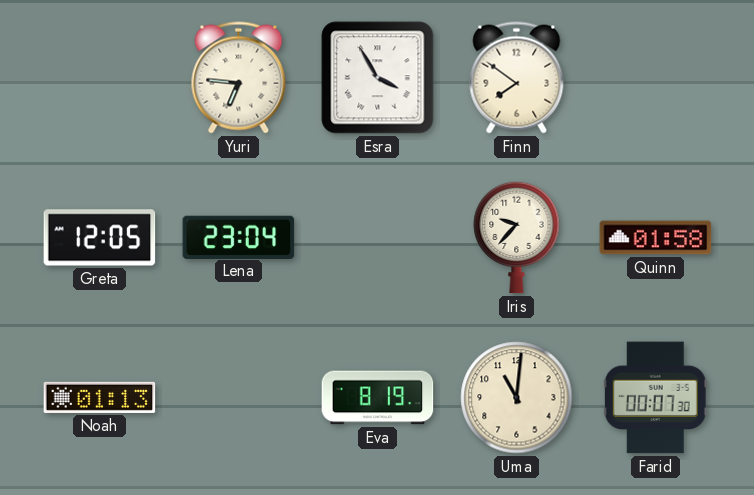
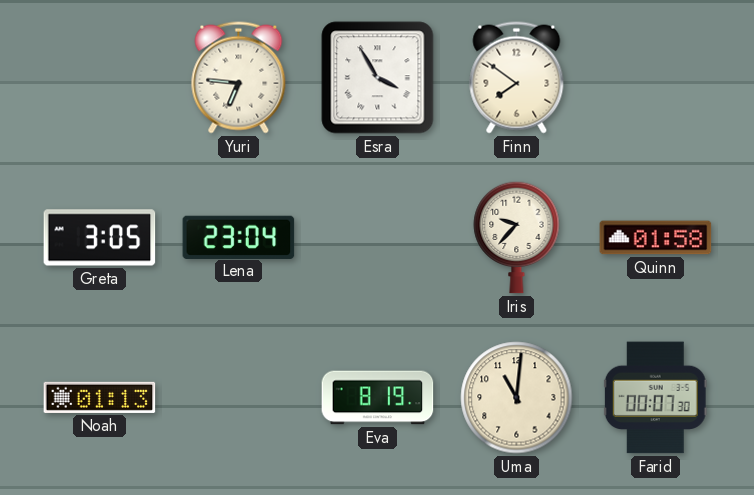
Greta: 12:05 -> 3:05
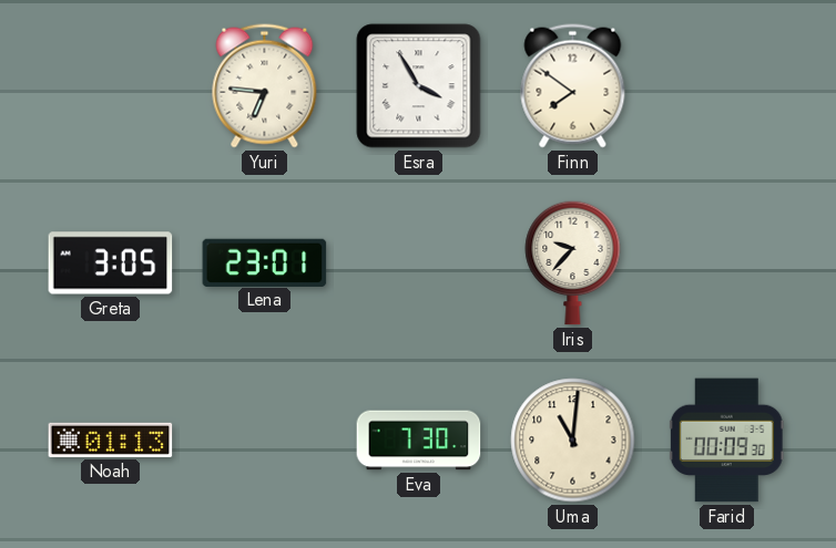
Lena: 23:04 -> 23:01
Quinn: 01:58 -> none
Eva: 8:19 -> 7:30
Farid: 00:07 -> 00:09
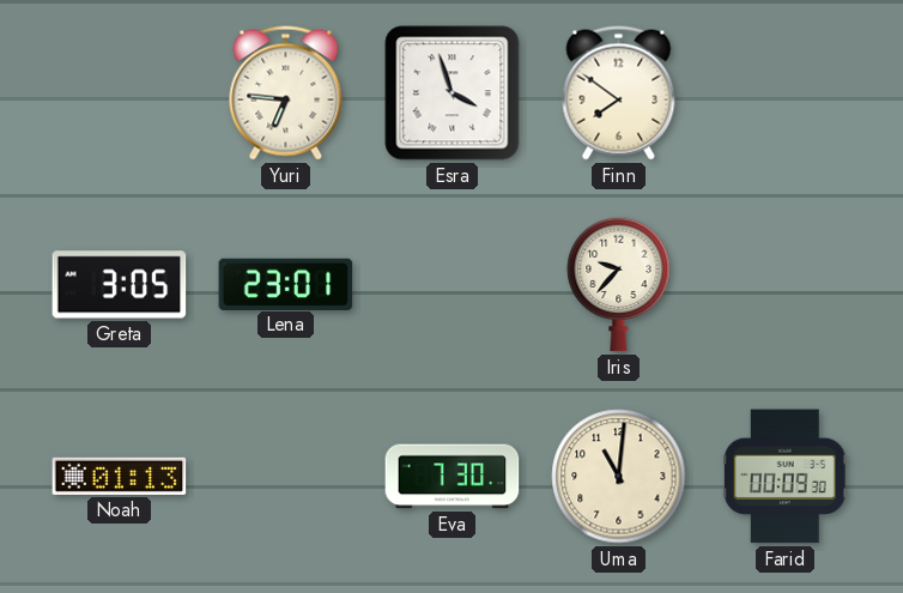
Esra: 3:55 -> 3:57
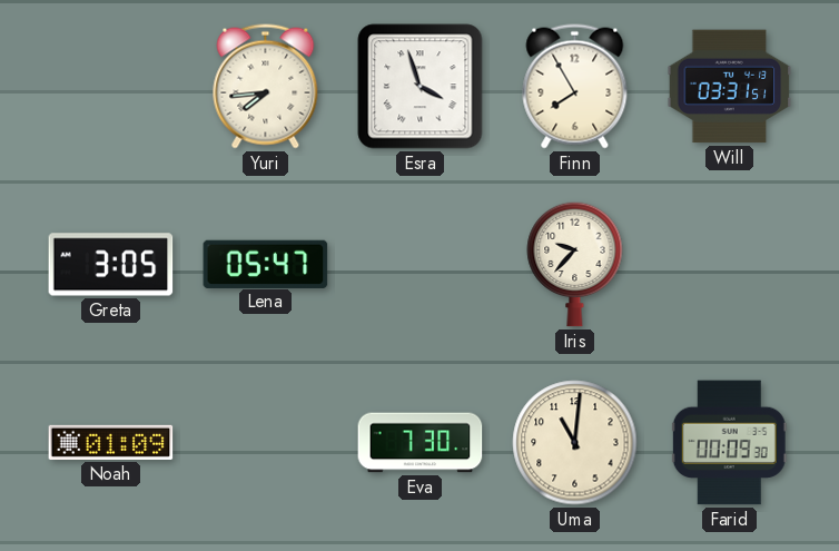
Yuri: 6:46 -> 7:44
Finn: 7:51 -> 7:55
Will: none -> 03:31
Lena: 23:01 -> 05:47
Noah: 01:13 -> 01:09
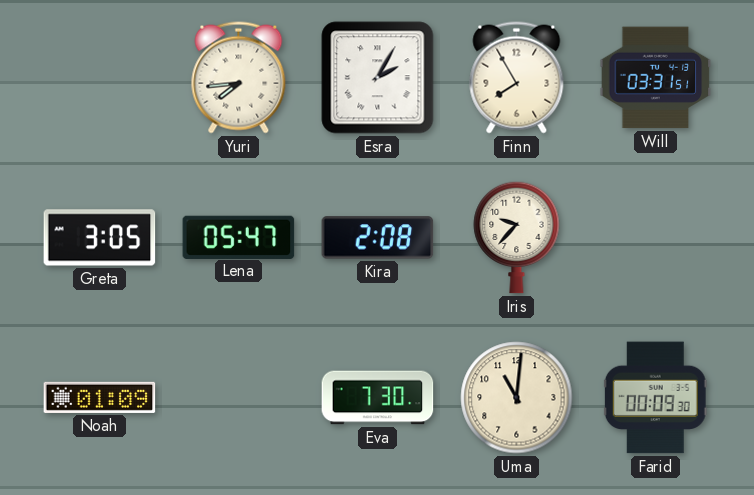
Esra: 3:57 -> 2:05
Kira: none -> 2:08
